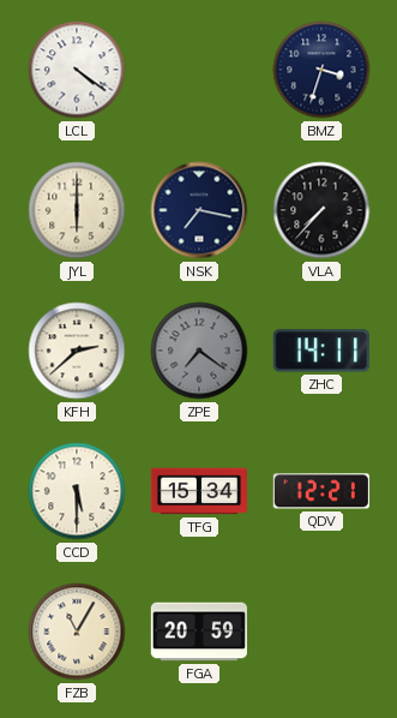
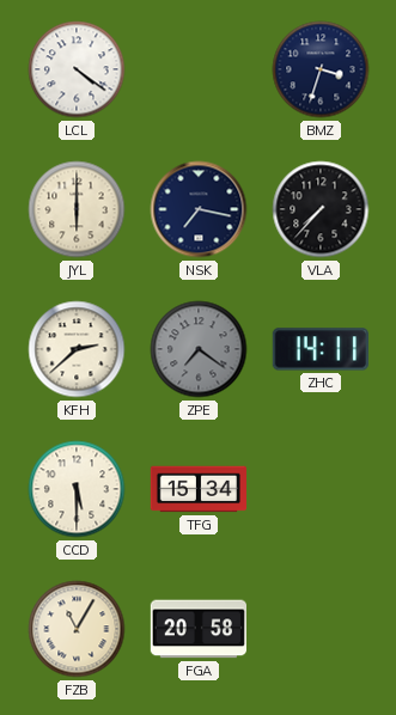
QDV: 12:21 -> none
FGA: 20:59 -> 20:58
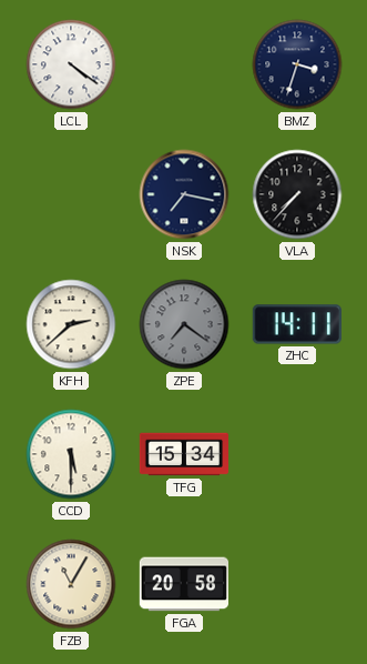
JYL: 6:00 -> none
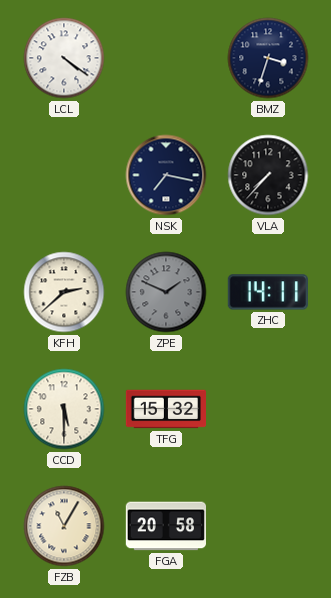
ZPE: 7:21 -> 1:49
TFG: 15:34 -> 15:32
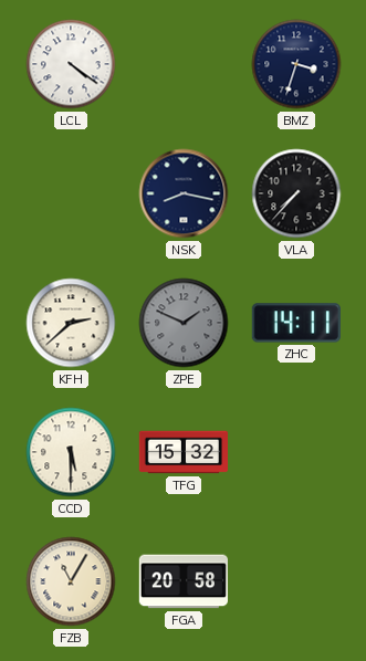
NSK: 7:17 -> 8:17
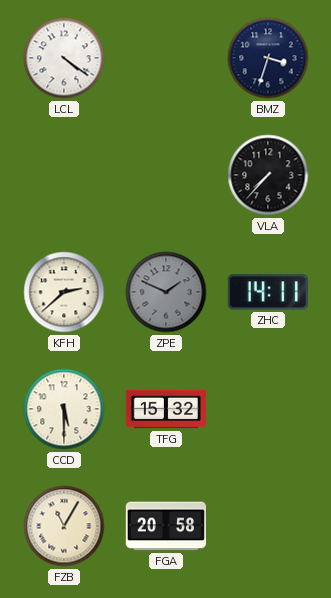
NSK: 8:17 -> none
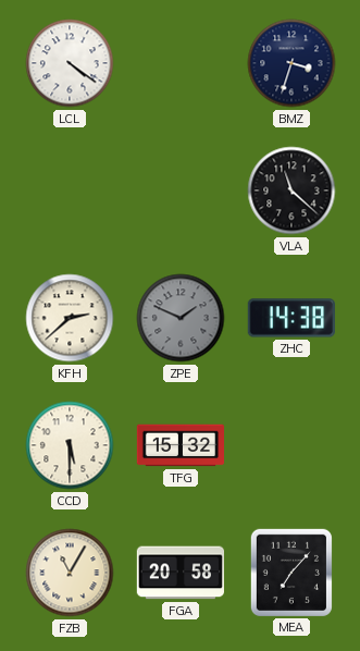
VLA: 7:37 -> 11:22
ZHC: 14:11 -> 14:38
MEA: none -> 7:07
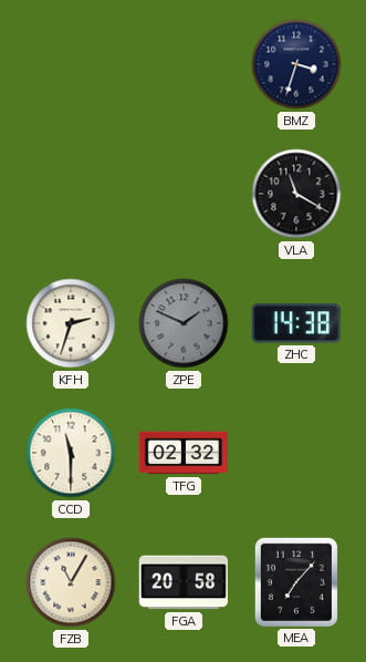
LCL: 4:21 -> none
VLA: 11:22 -> 11:20
KFH: 2:38 -> 2:33
CCD: 5:30 -> 11:30
TFG: 15:32 -> 02:32
